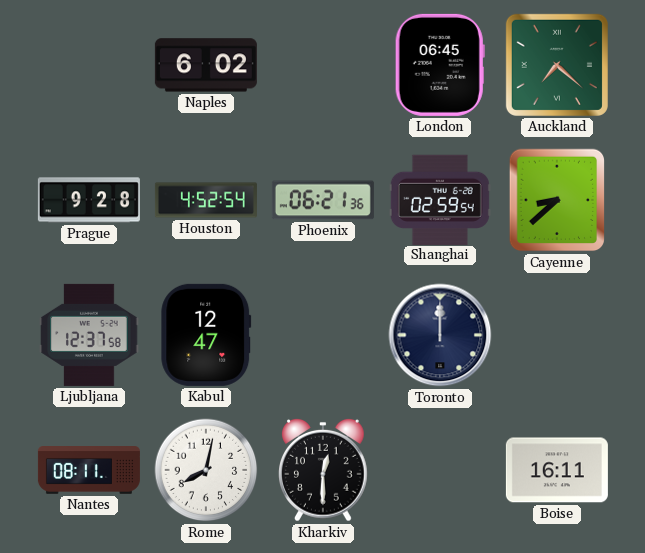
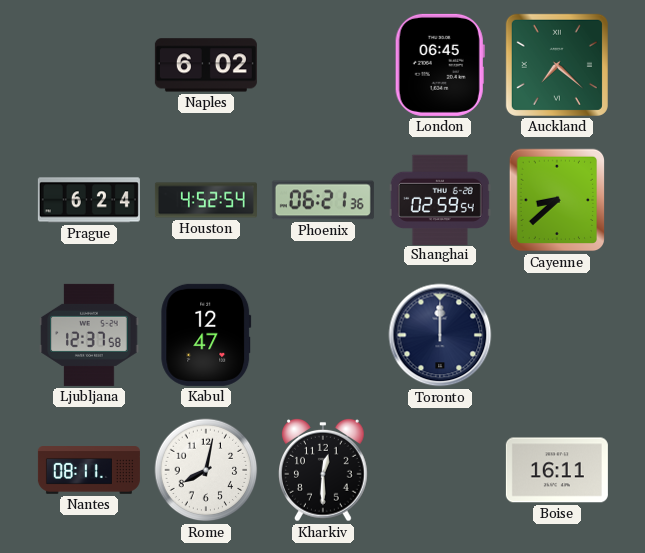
Prague: 9:28 -> 6:24
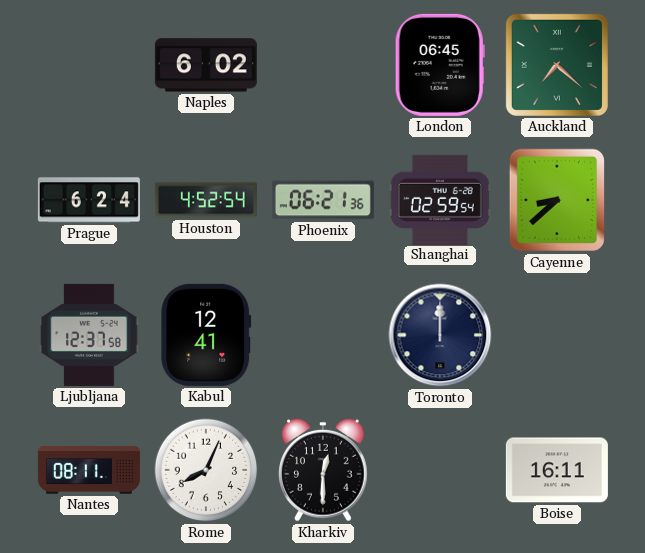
Kabul: 12:47 -> 12:41
Rome: 8:02 -> 8:04
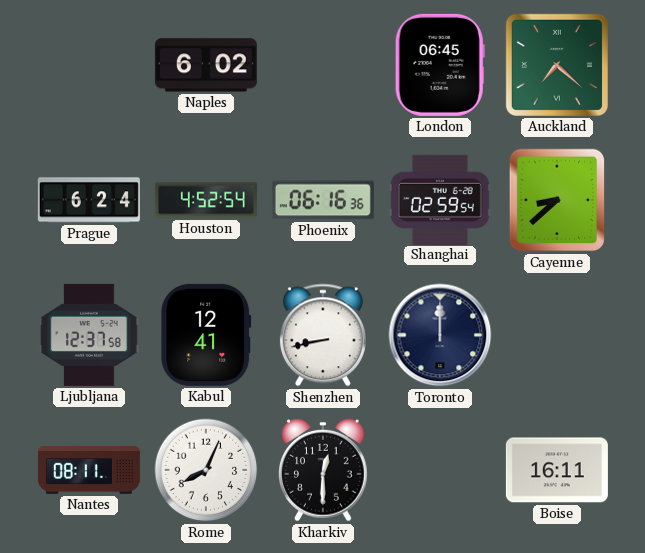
Phoenix: 06:21 -> 06:16
Shenzhen: none -> 8:43
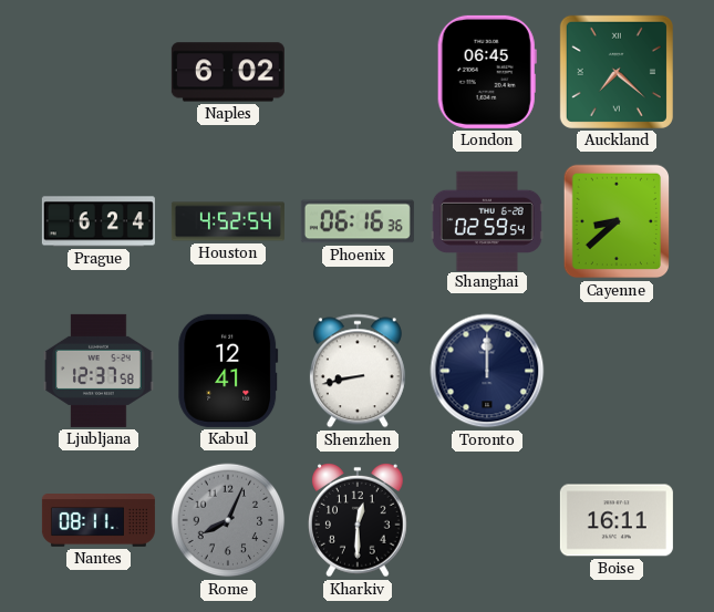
Rome dial: white -> grey
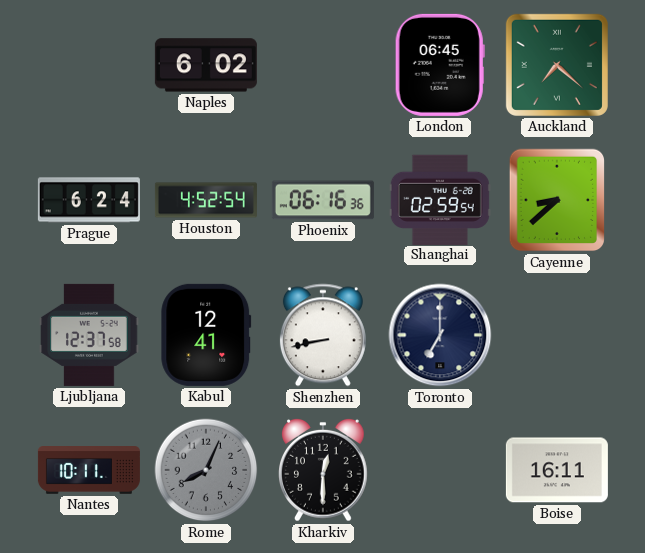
Toronto: 12:00 -> 7:00
Nantes: 08:11 -> 10:11
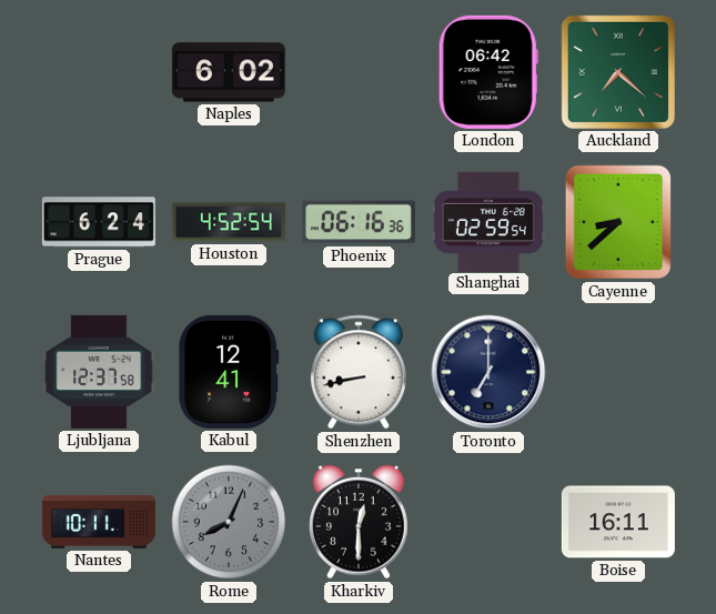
London: 06:45 -> 06:42
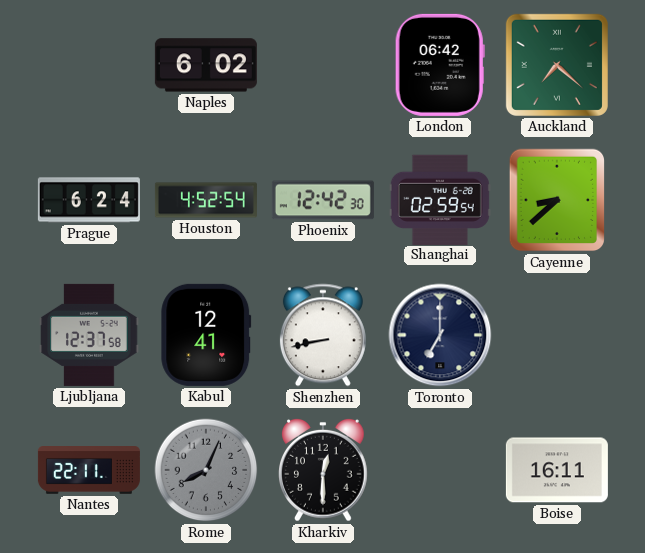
Phoenix: 06:16 -> 12:42
Nantes: 10:11 -> 22:11
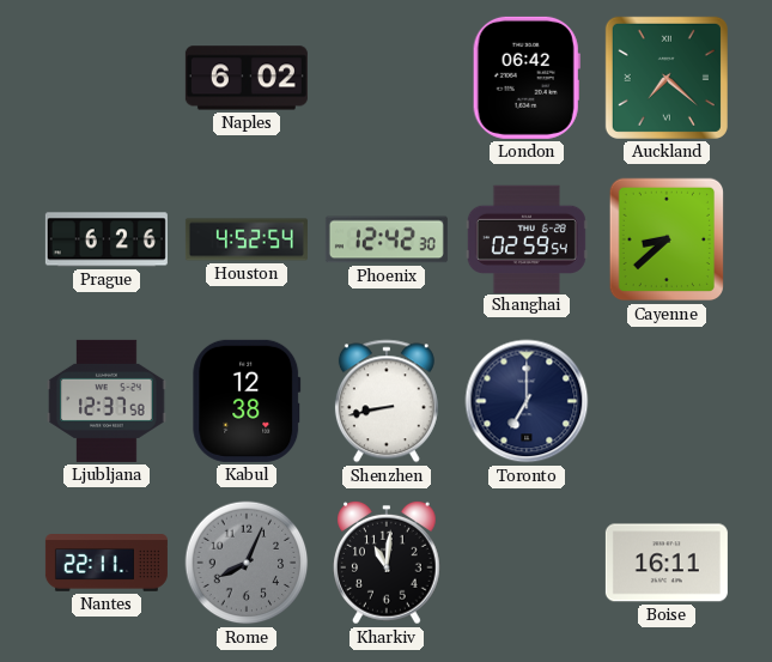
Prague: 6:24 -> 6:26
Kabul: 12:41 -> 12:38
Kharkiv: 12:30 -> 11:01
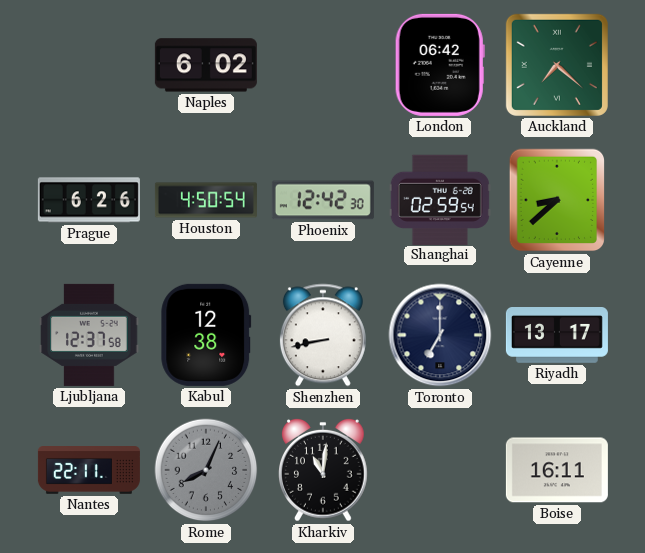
Houston: 4:52 -> 4:50
Riyadh: none -> 13:17
